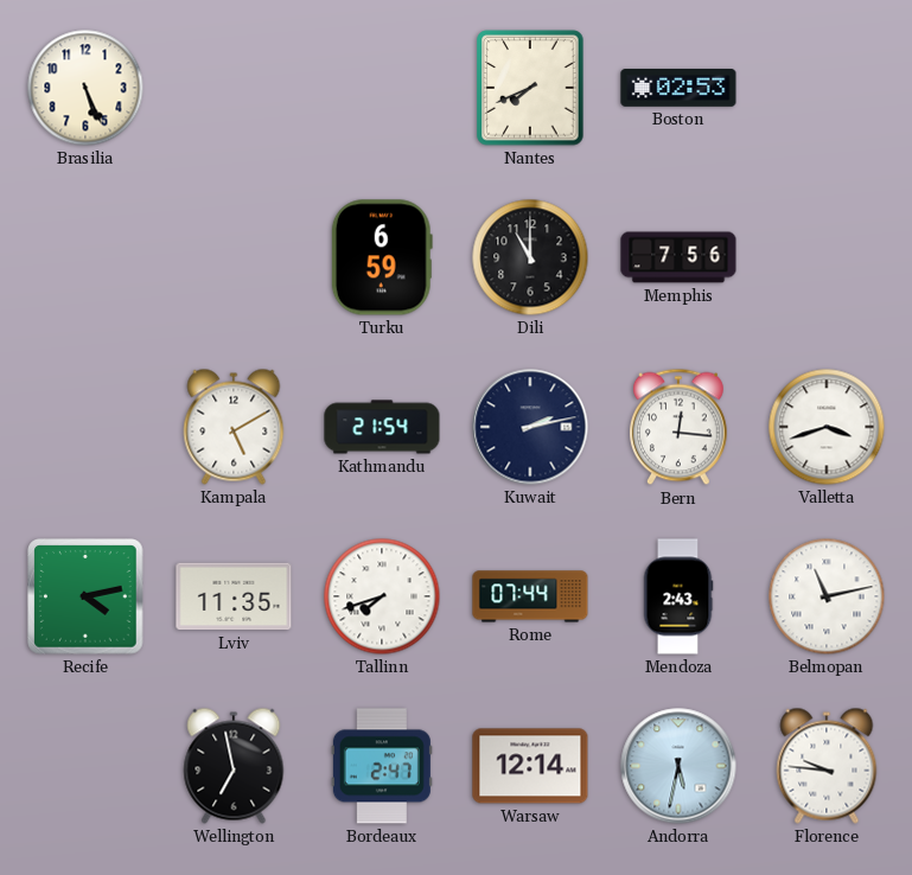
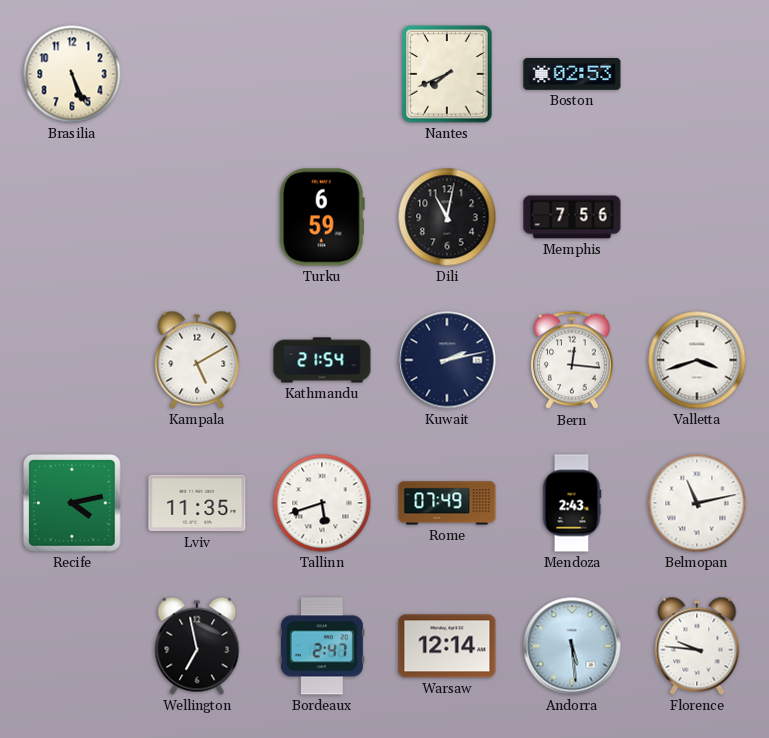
Dili: 11:00 -> 11:02
Tallinn: 7:42 -> 5:42
Rome: 07:44 -> 07:49
Andorra: 5:32 -> 5:29
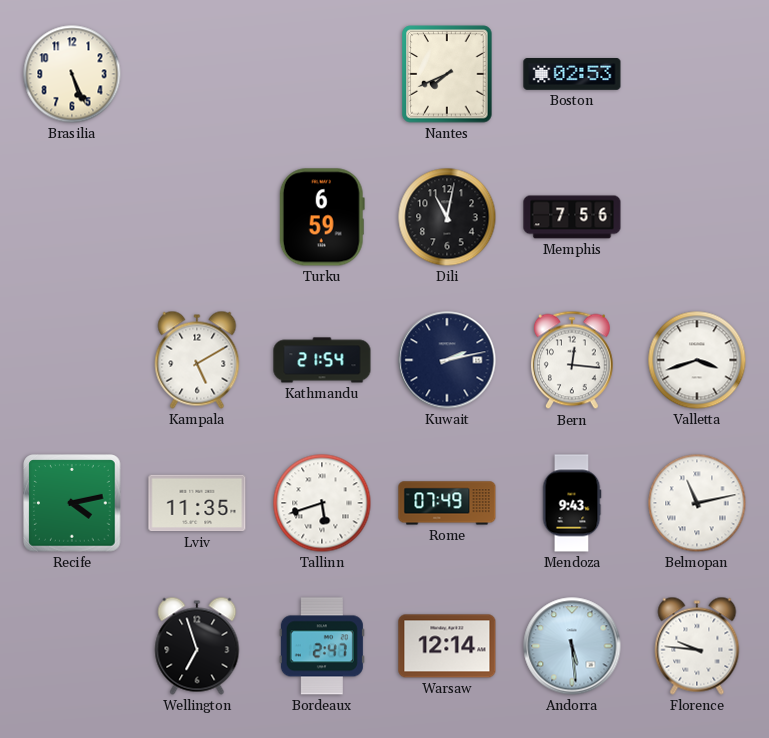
Mendoza: 2:43 -> 9:43
Wellington: 6:58 -> 6:57
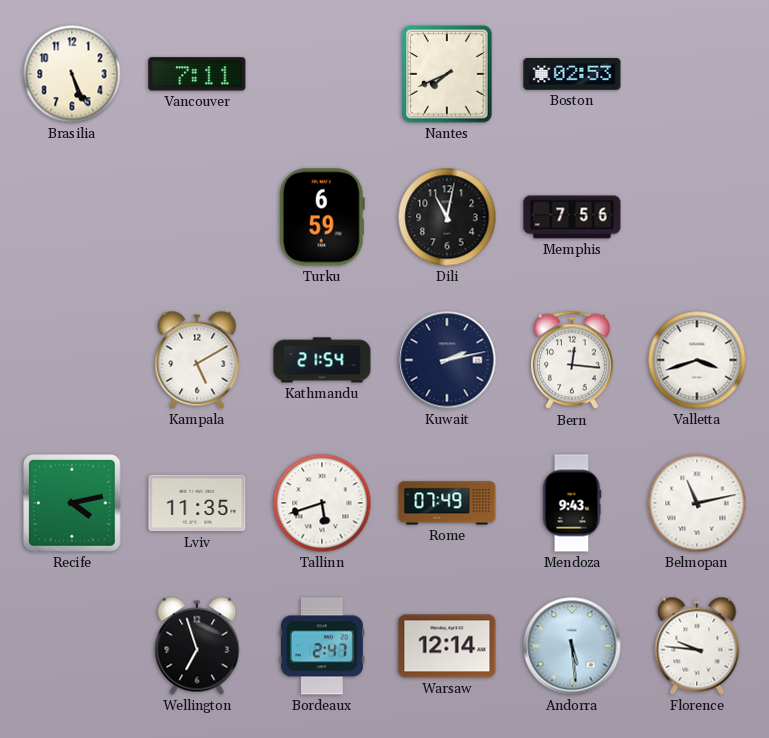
Vancouver: none -> 7:11
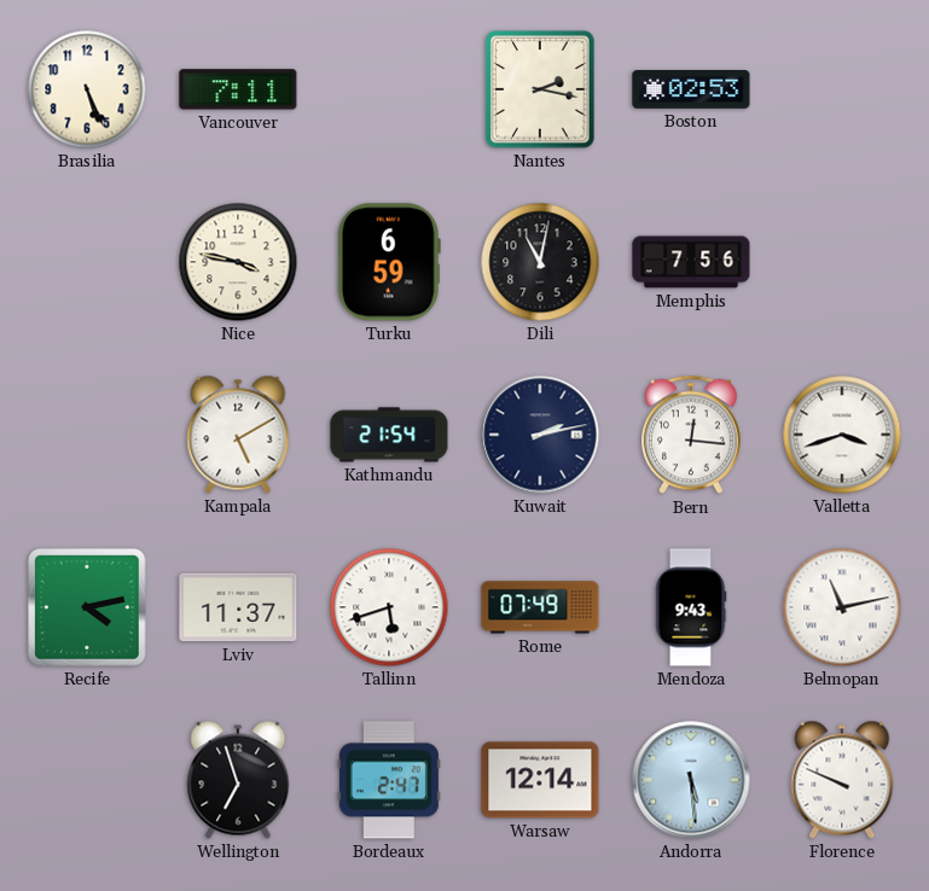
Nantes: 7:41 -> 2:17
Nice: none -> 3:47
Lviv: 11:35 -> 11:37
Florence: 9:46 -> 9:49
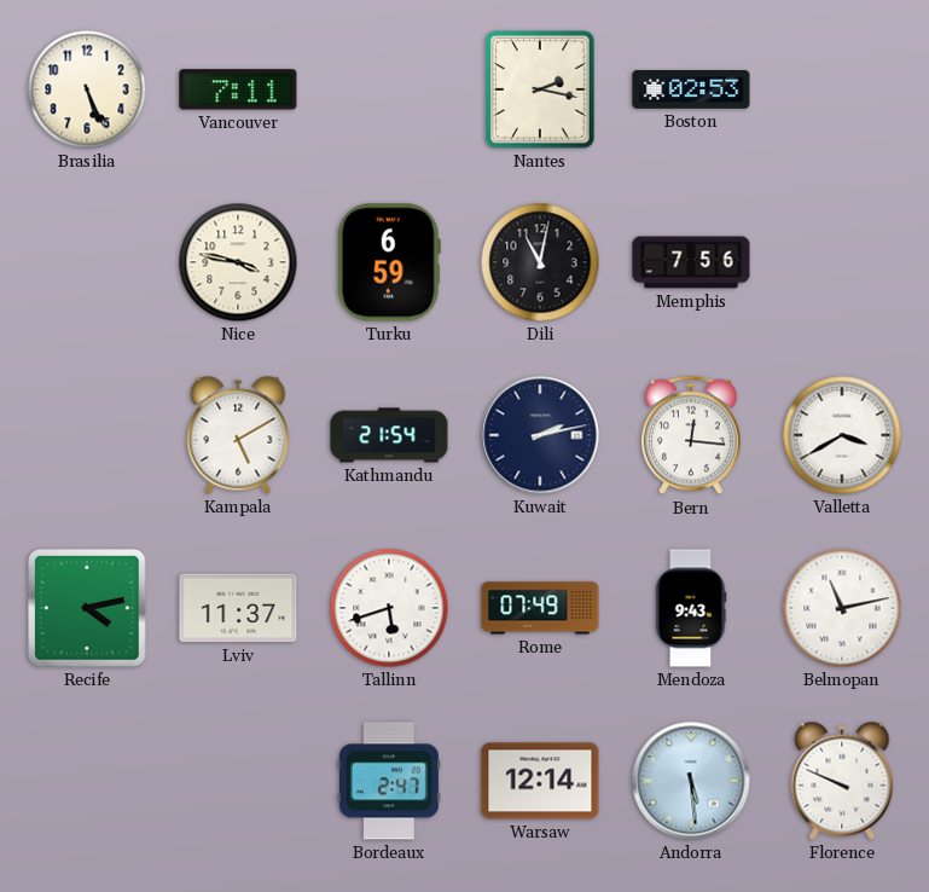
Valletta: 3:42 -> 3:40
Wellington: 6:57 -> none
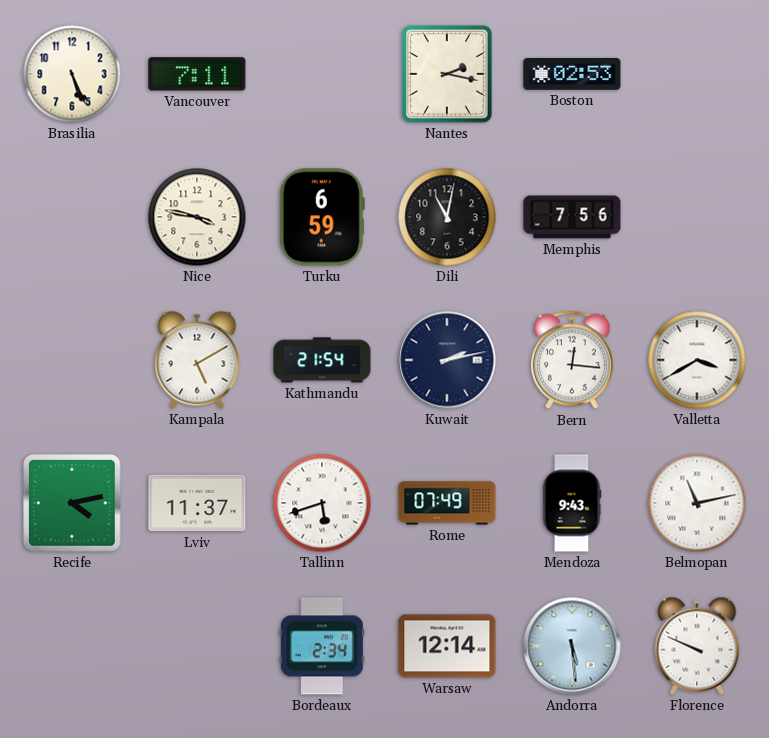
Bordeaux: 2:47 -> 2:34
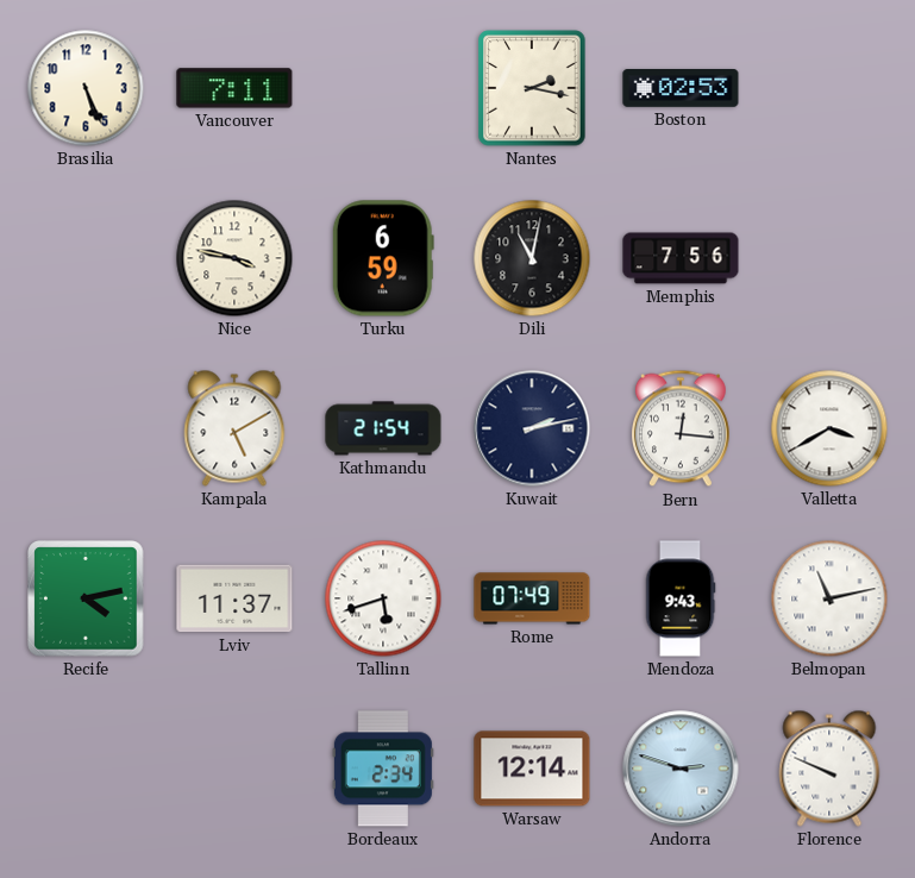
Andorra: 5:29 -> 2:48
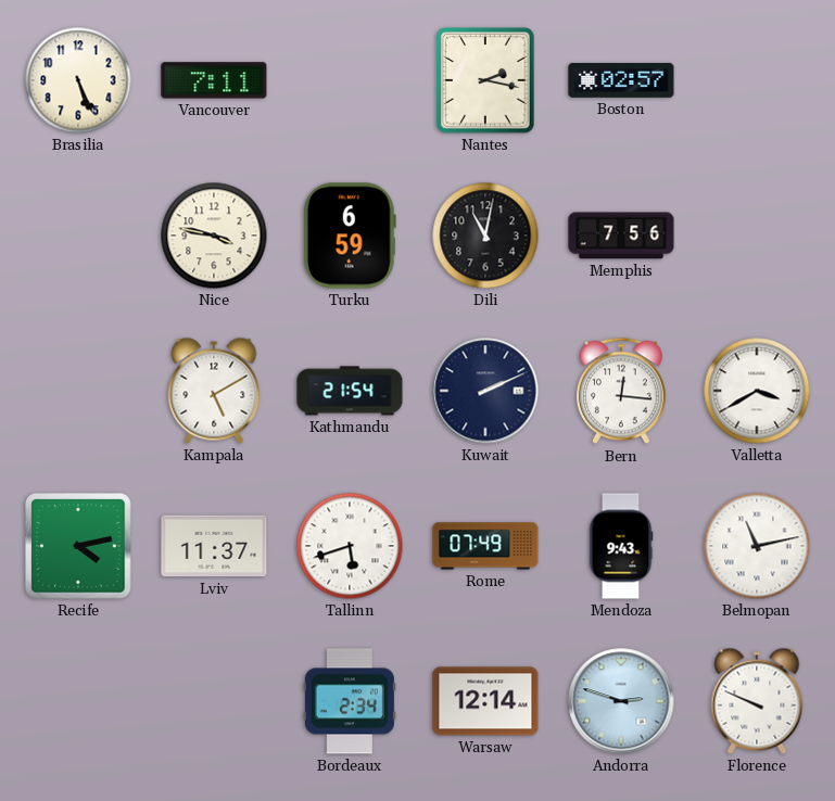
Boston: 02:53 -> 02:57
Kuwait: 2:13 -> 2:11
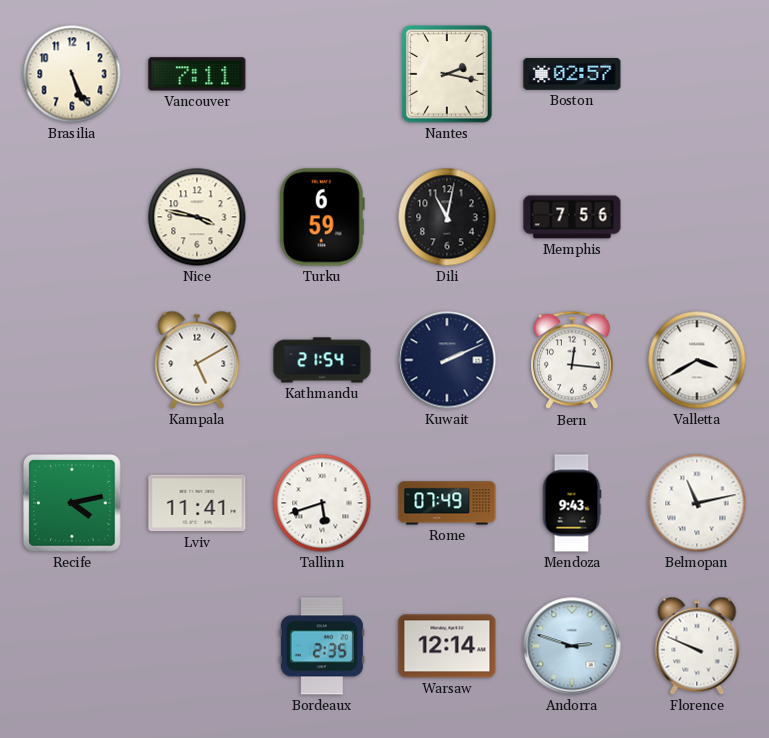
Lviv: 11:37 -> 11:41
Bordeaux: 2:34 -> 2:35
